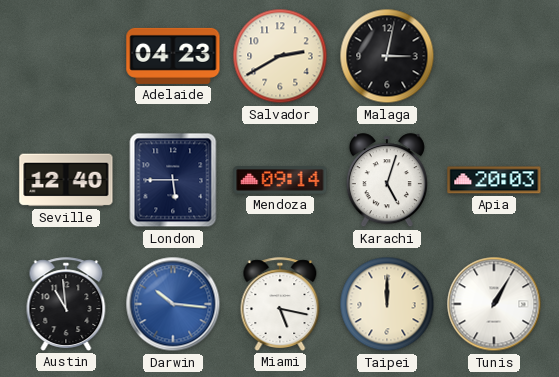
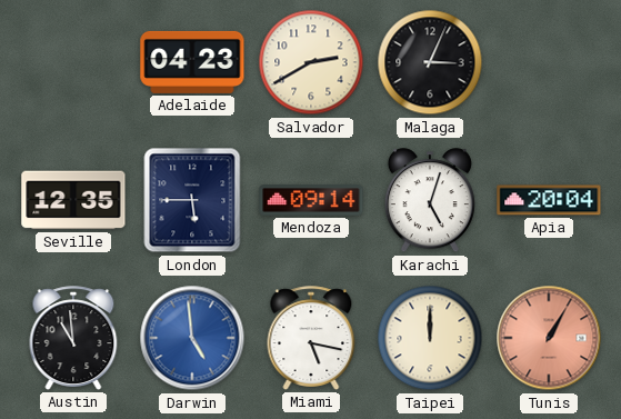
Malaga: 3:02 -> 3:04
Seville: 12:40 -> 12:35
Apia: 20:03 -> 20:04
Darwin: 10:16 -> 4:59
Tunis dial: white -> salmon
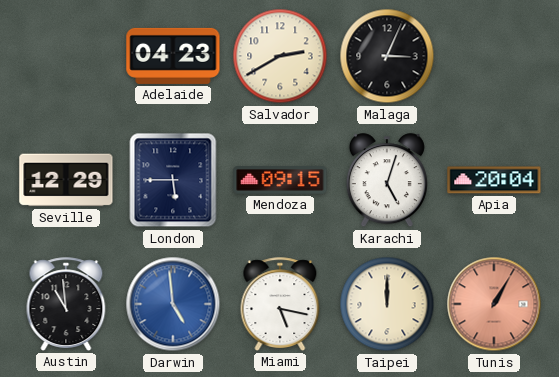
Seville: 12:35 -> 12:29
Mendoza: 09:14 -> 09:15
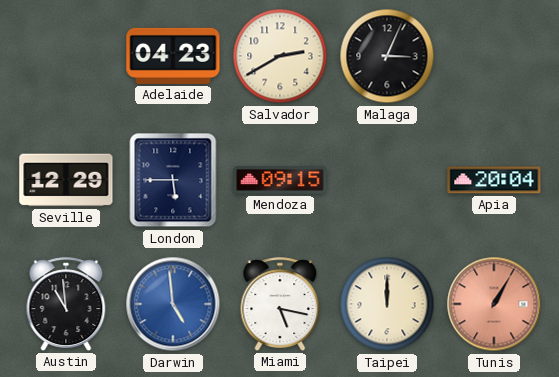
Karachi: 5:03 -> none
